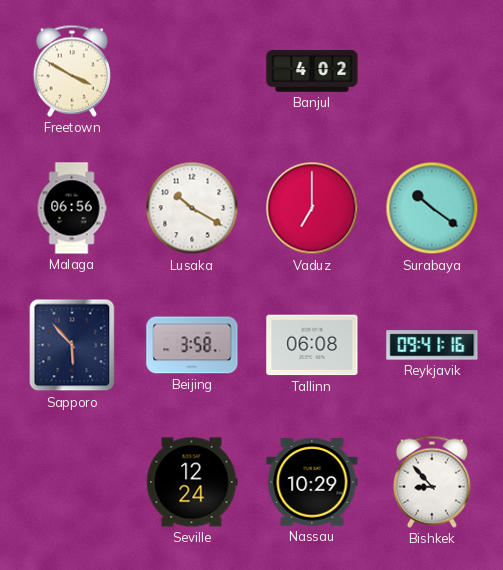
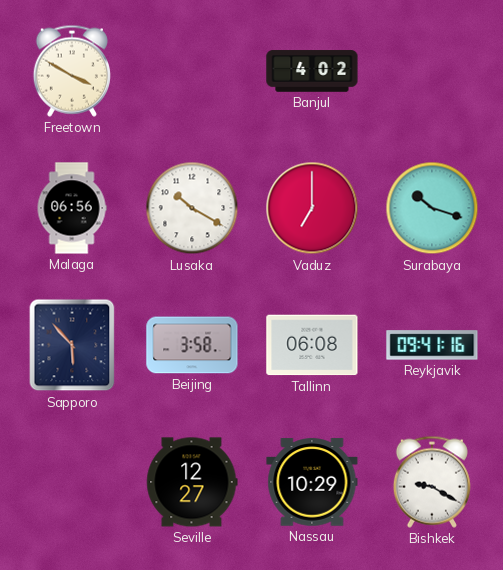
Surabaya: 10:21 -> 10:18
Seville: 12:24 -> 12:27
Bishkek: 8:53 -> 9:20
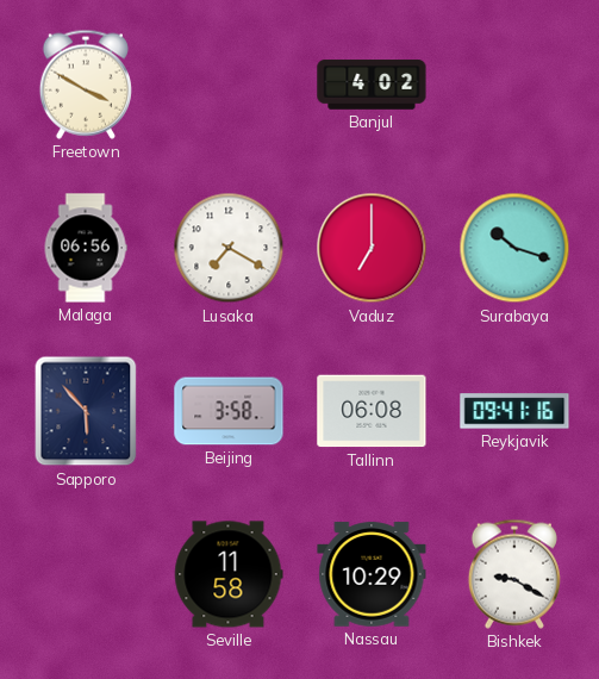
Lusaka: 10:20 -> 7:20
Seville: 12:27 -> 11:58
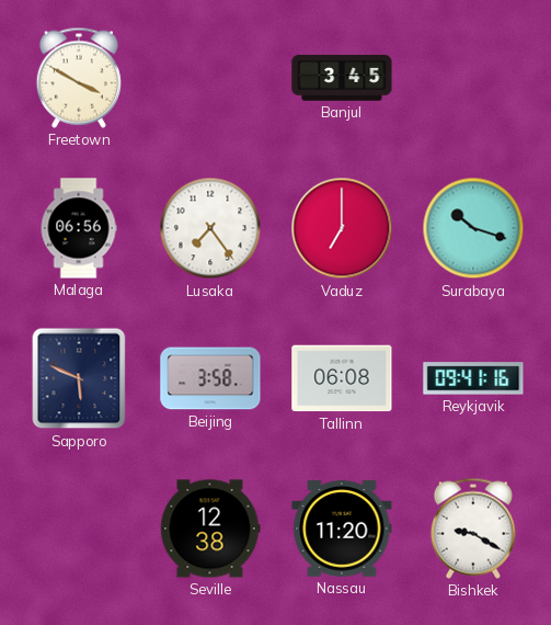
Banjul: 4:02 -> 3:45
Lusaka: 7:20 -> 7:24
Sapporo: 5:53 -> 5:49
Seville: 11:58 -> 12:38
Nassau: 10:29 -> 11:20
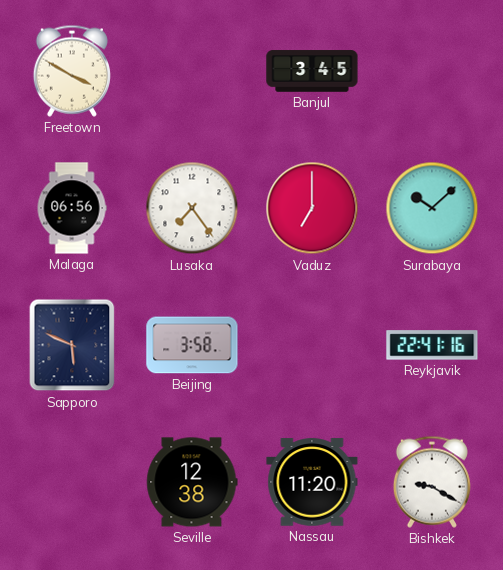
Surabaya: 10:18 -> 10:08
Tallinn: 06:08 -> none
Reykjavik: 09:41 -> 22:41
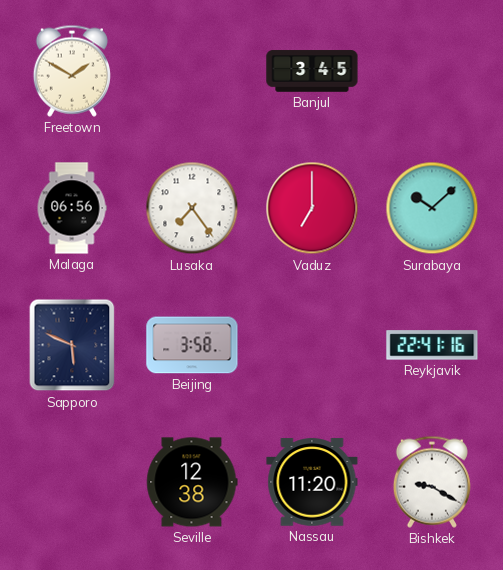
Freetown: 3:50 -> 1:50
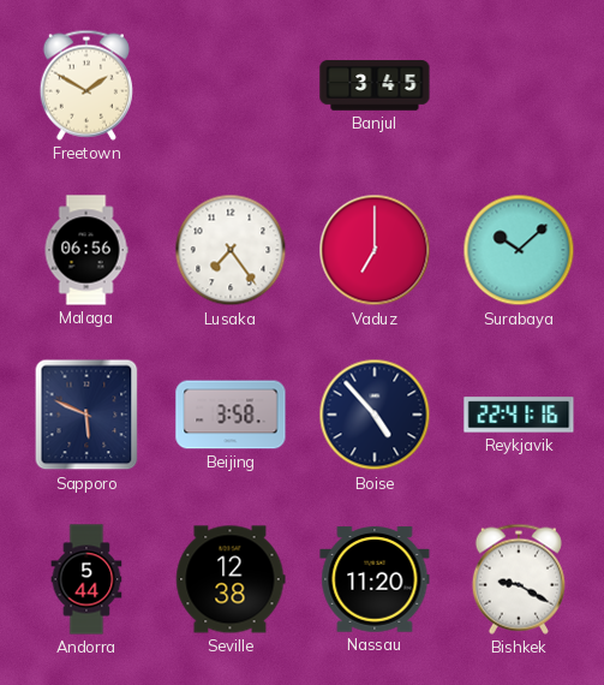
Boise: none -> 4:53
Andorra: none -> 5:44
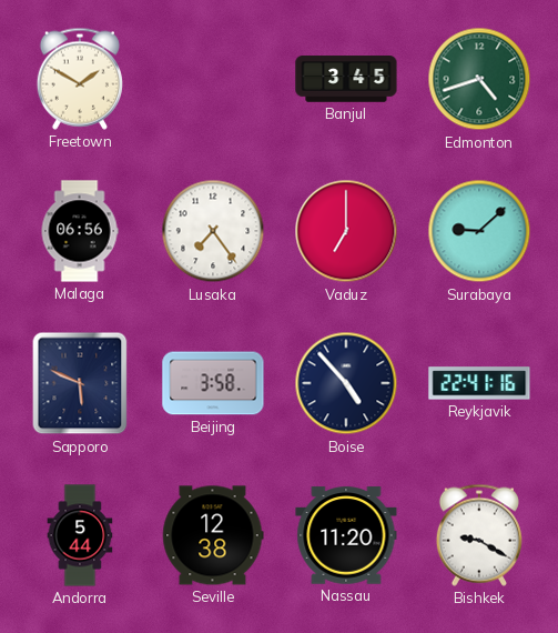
Edmonton: none -> 4:42
Surabaya: 10:08 -> 9:08
